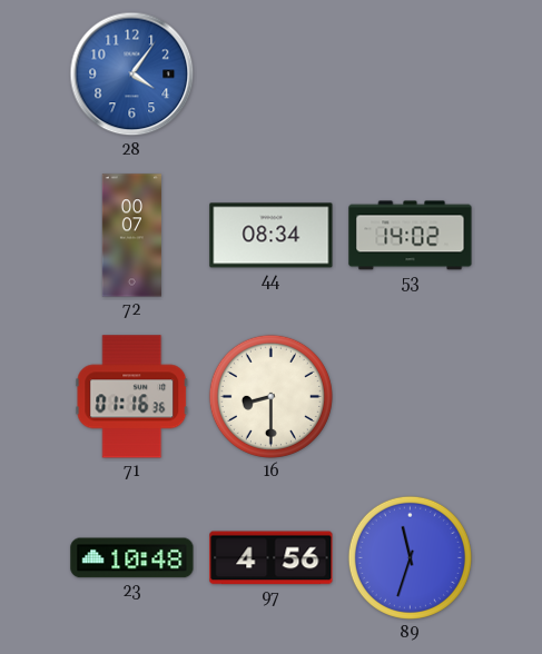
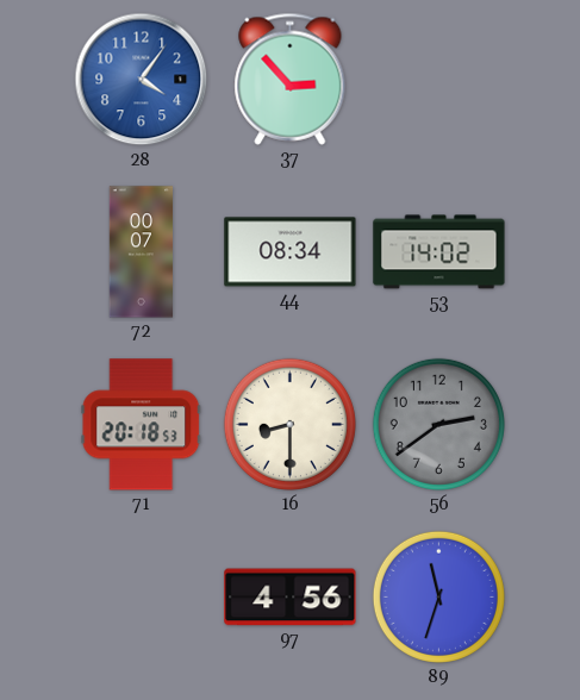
37: none -> 2:53
71: 01:16 -> 20:18
56: none -> 2:39
23: 10:48 -> none
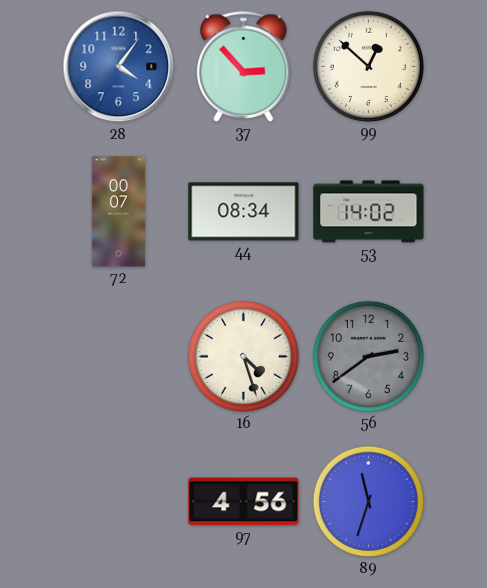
99: none -> 12:52
71: 20:18 -> none
16: 8:30 -> 4:27
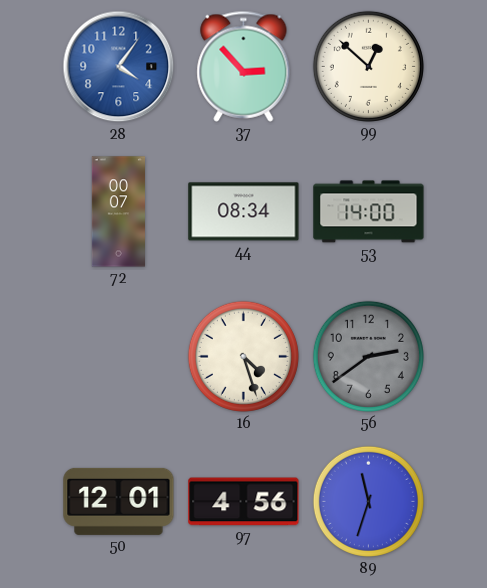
53: 14:02 -> 14:00
50: none -> 12:01
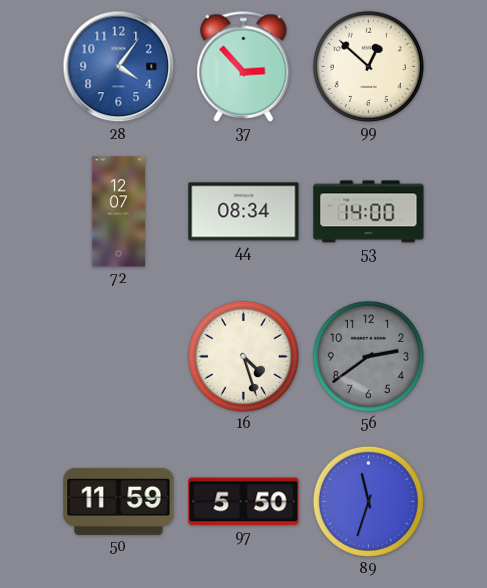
72: 00:07 -> 12:07
50: 12:01 -> 11:59
97: 4:56 -> 5:50
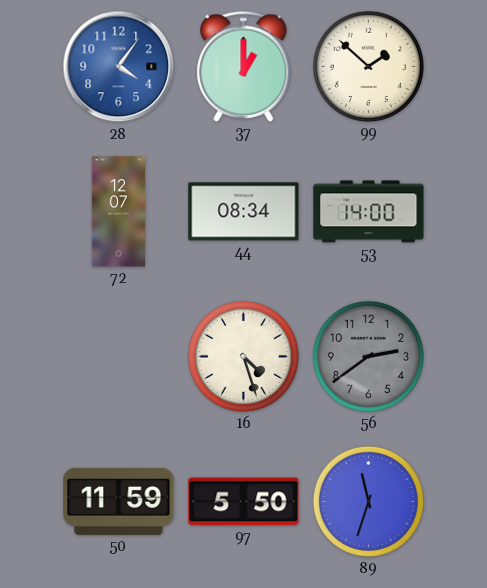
37: 2:53 -> 1:00
99: 12:52 -> 1:52
